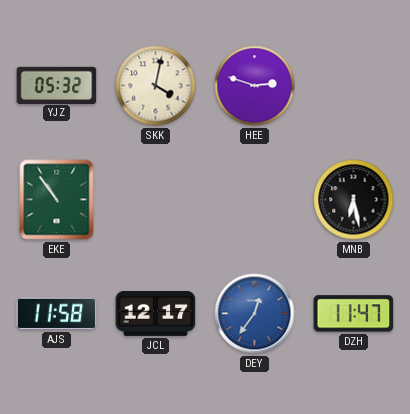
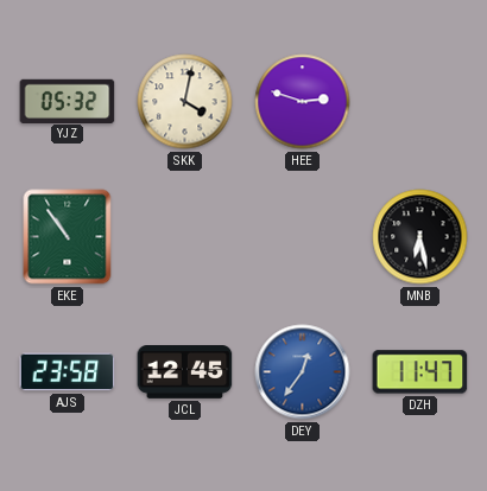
AJS: 11:58 -> 23:58
JCL: 12:17 -> 12:45
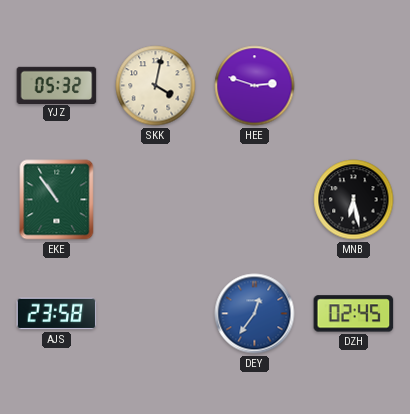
JCL: 12:45 -> none
DZH: 11:47 -> 02:45
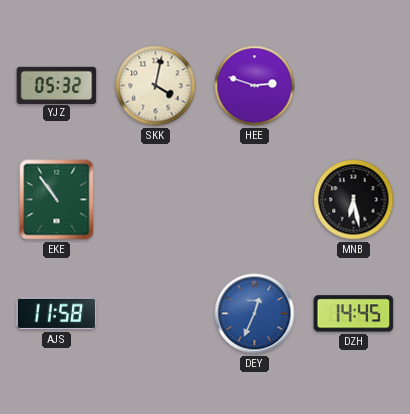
AJS: 23:58 -> 11:58
DEY: 12:36 -> 12:34
DZH: 02:45 -> 14:45
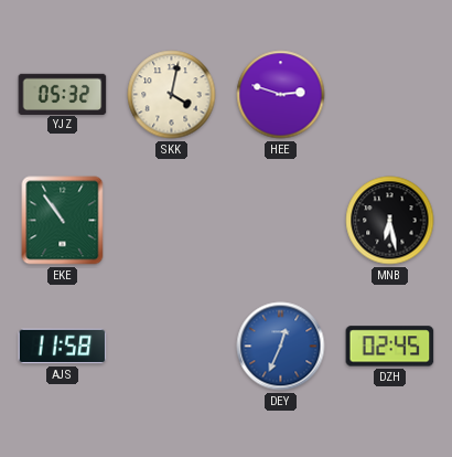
DZH: 14:45 -> 02:45
